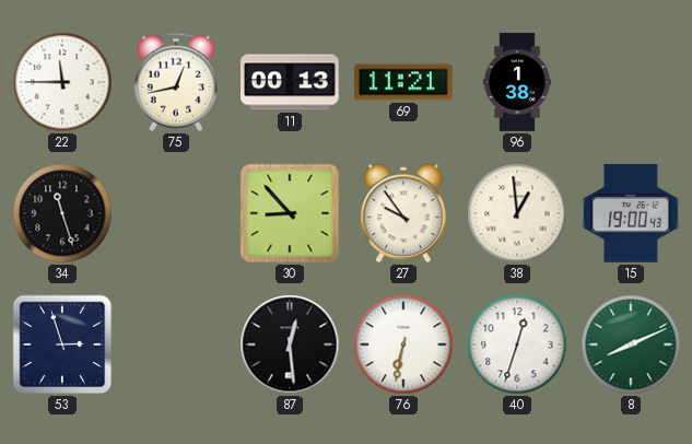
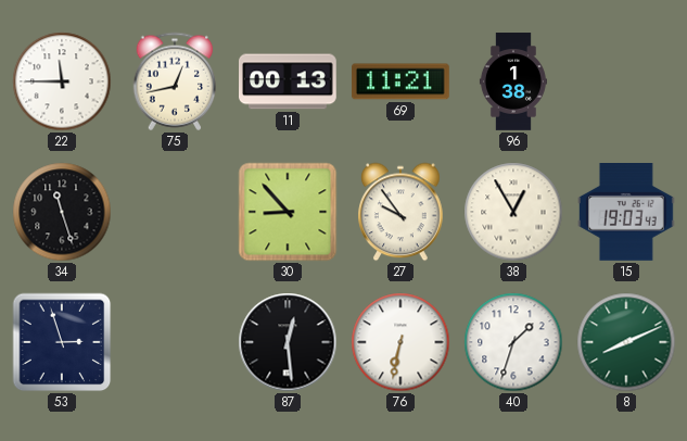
38: 12:59 -> 12:55
15: 19:00 -> 19:03
40: 12:33 -> 1:33
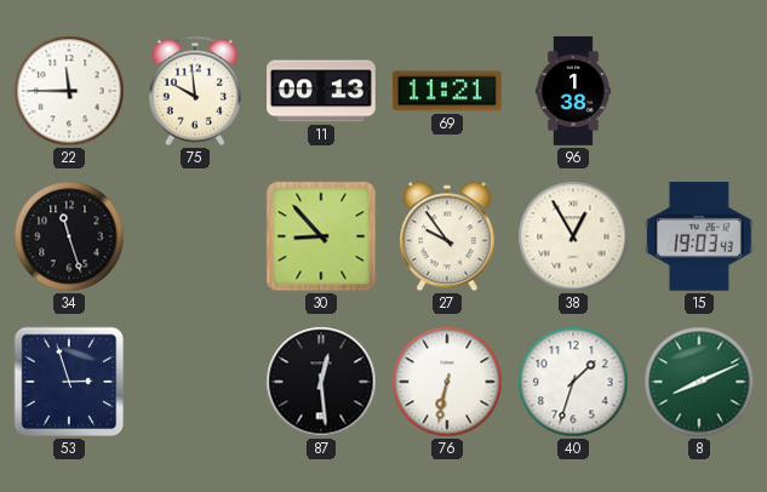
75: 12:43 -> 9:59
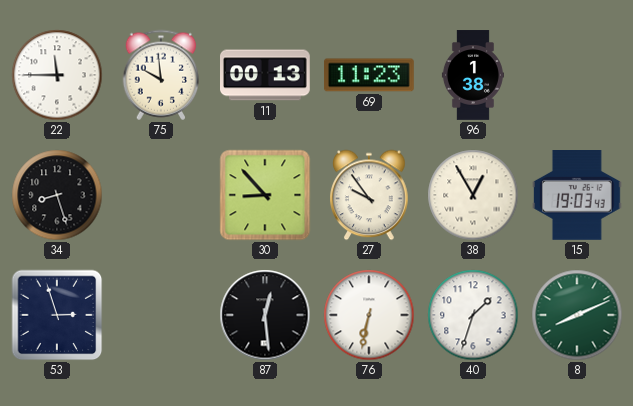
69: 11:21 -> 11:23
34: 11:27 -> 8:27
